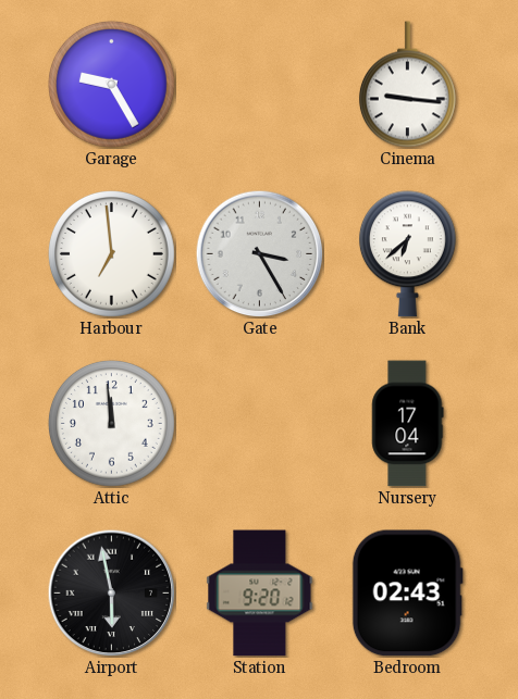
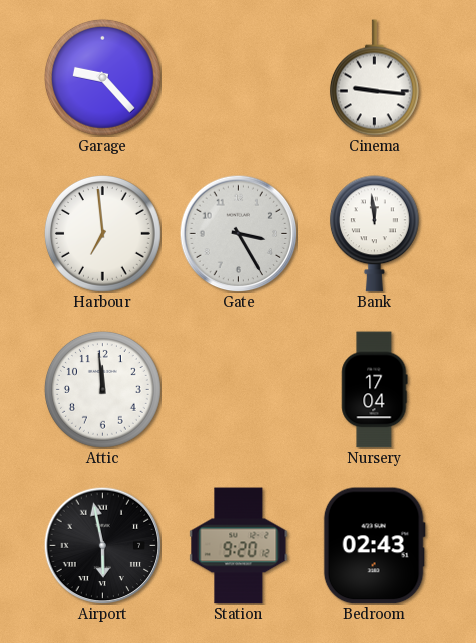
Garage: 9:25 -> 9:23
Bank: 6:38 -> 11:59
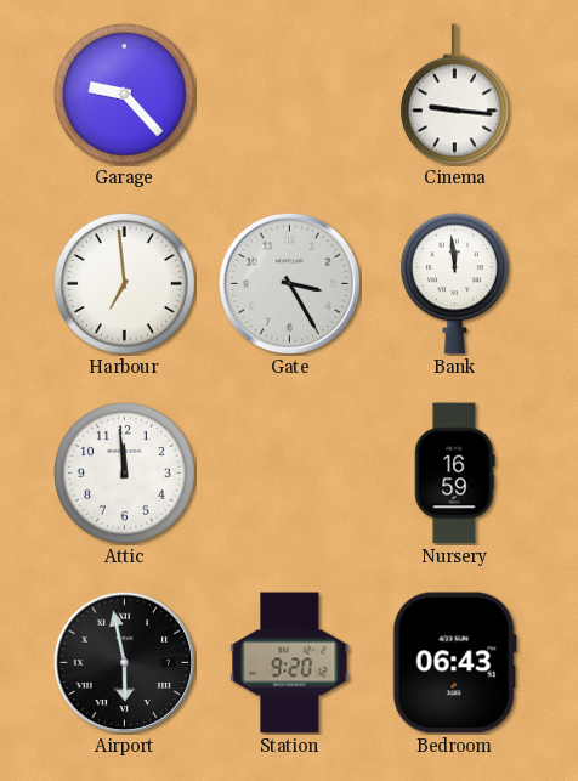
Nursery: 17:04 -> 16:59
Bedroom: 02:43 -> 06:43
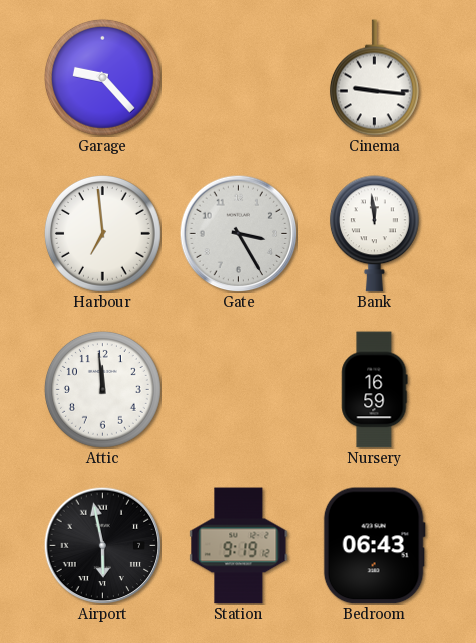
Station: 9:20 -> 9:19
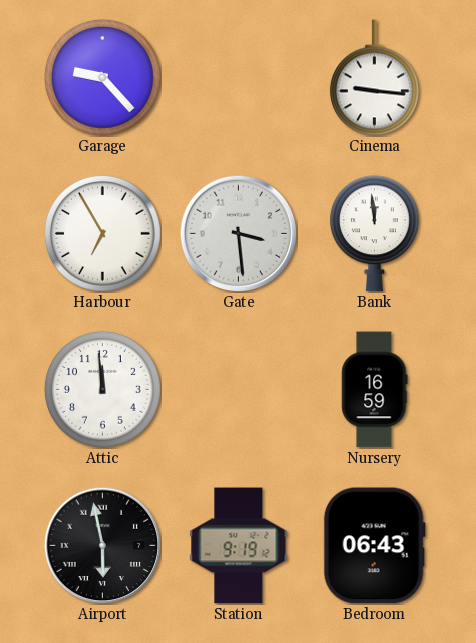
Harbour: 6:59 -> 6:55
Gate: 3:25 -> 3:29
